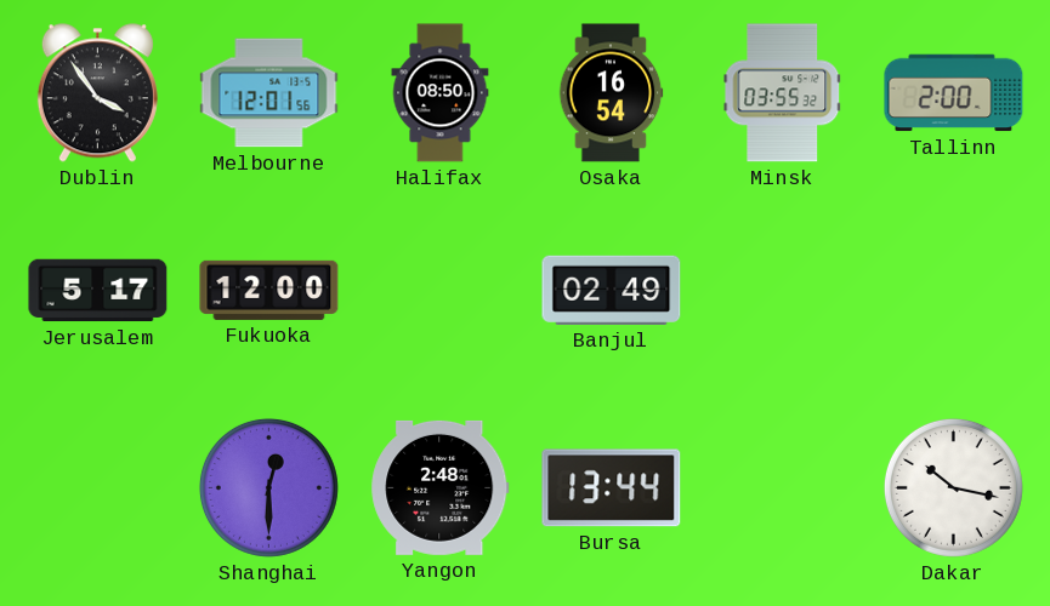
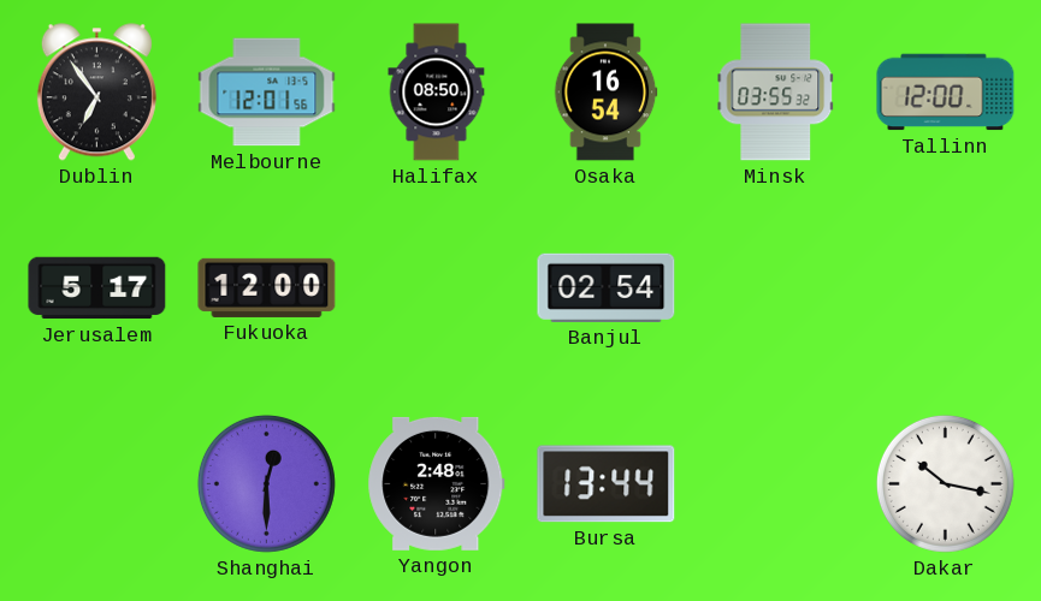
Dublin: 3:54 -> 6:54
Tallinn: 2:00 -> 12:00
Banjul: 02:49 -> 02:54
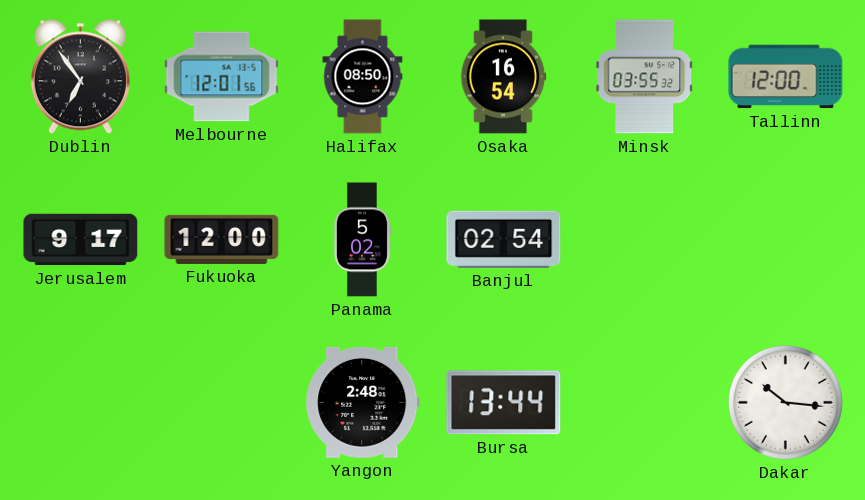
Jerusalem: 5:17 -> 9:17
Panama: none -> 5:02
Shanghai: 12:30 -> none
Dakar: 10:17 -> 10:16
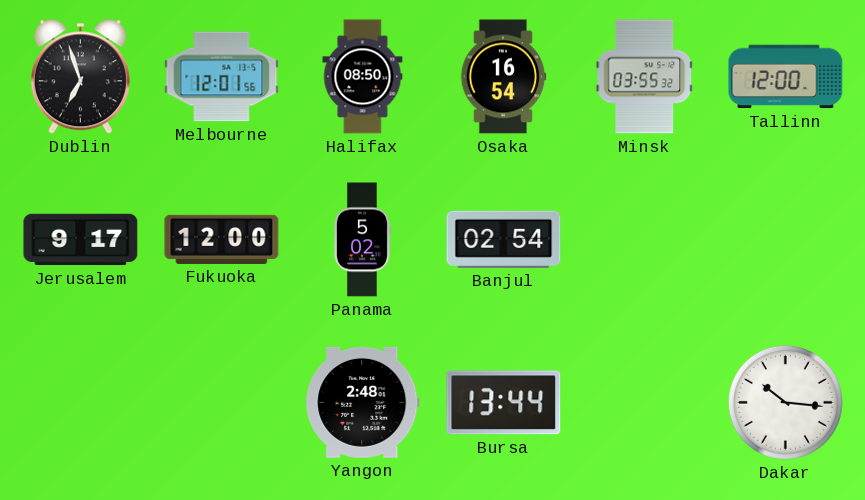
Dublin: 6:54 -> 6:57
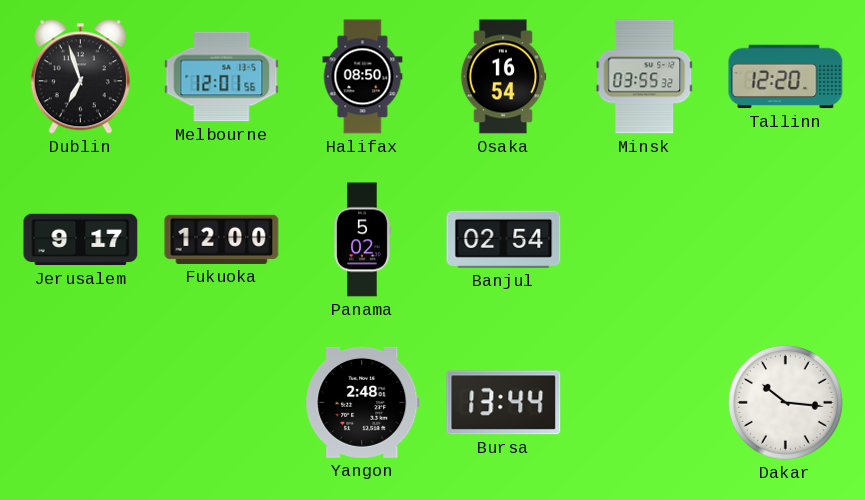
Tallinn: 12:00 -> 12:20
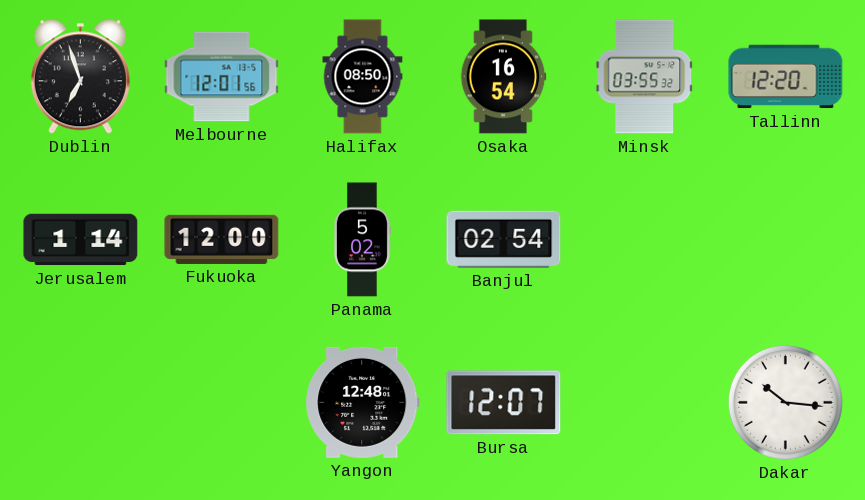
Jerusalem: 9:17 -> 1:14
Yangon: 2:48 -> 12:48
Bursa: 13:44 -> 12:07
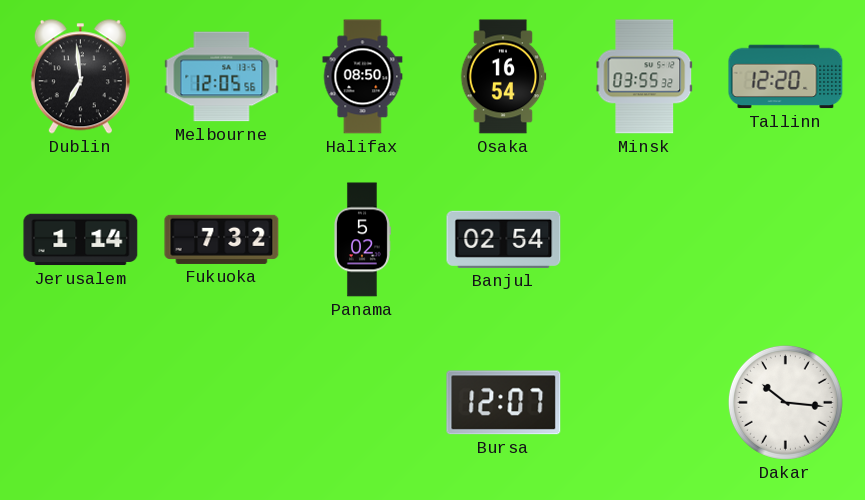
Dublin: 6:57 -> 6:59
Melbourne: 12:01 -> 12:05
Fukuoka: 12:00 -> 7:32
Yangon: 12:48 -> none
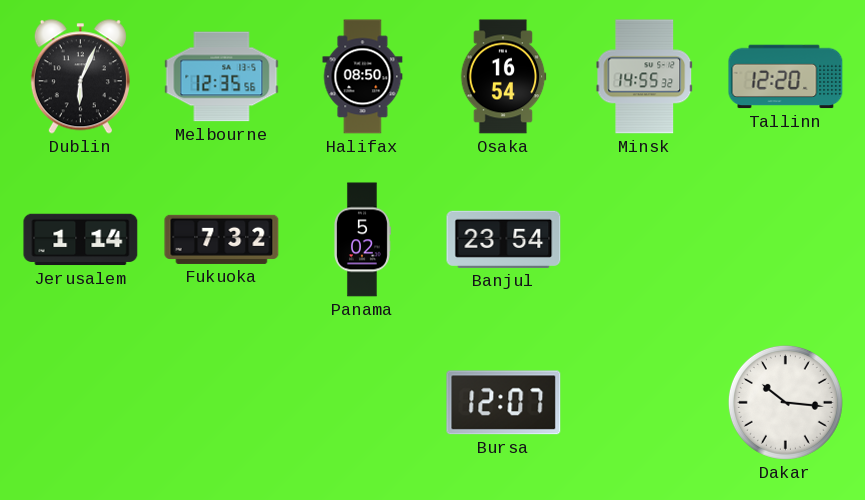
Dublin: 6:59 -> 6:04
Melbourne: 12:05 -> 12:35
Minsk: 03:55 -> 14:55
Banjul: 02:54 -> 23:54
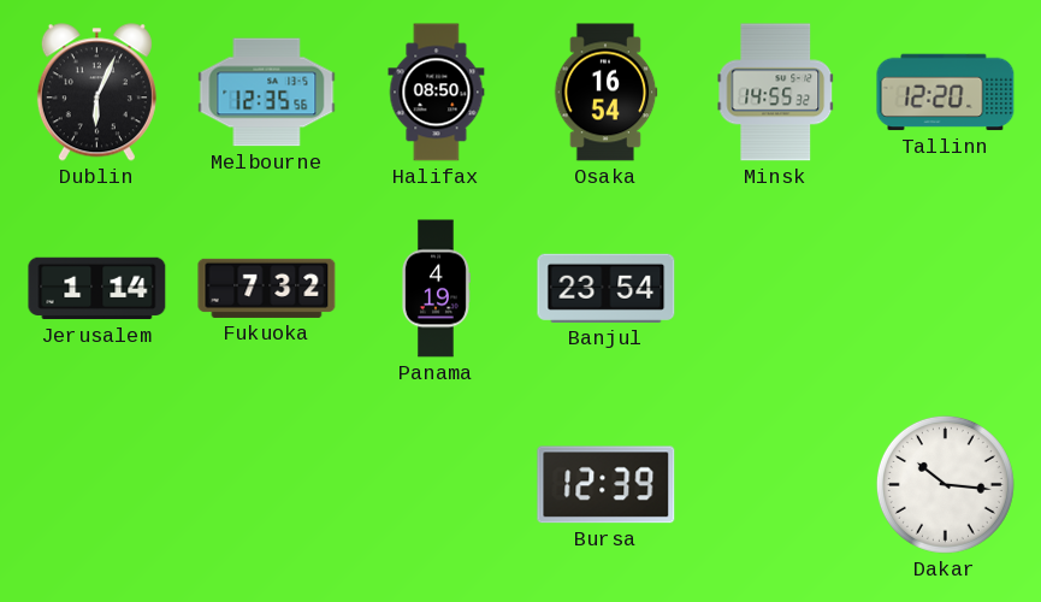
Panama: 5:02 -> 4:19
Bursa: 12:07 -> 12:39
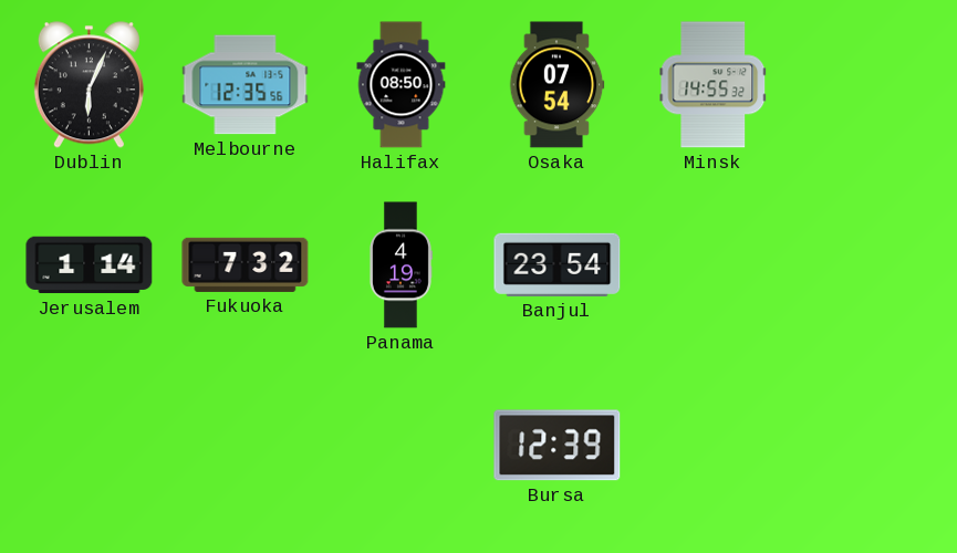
Osaka: 16:54 -> 07:54
Tallinn: 12:20 -> none
Dakar: 10:16 -> none
